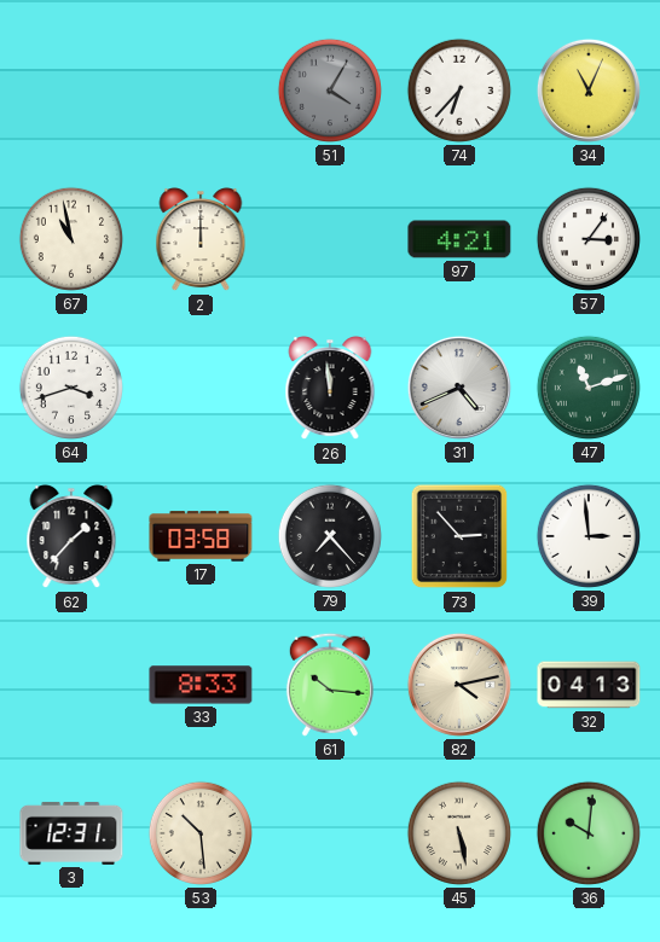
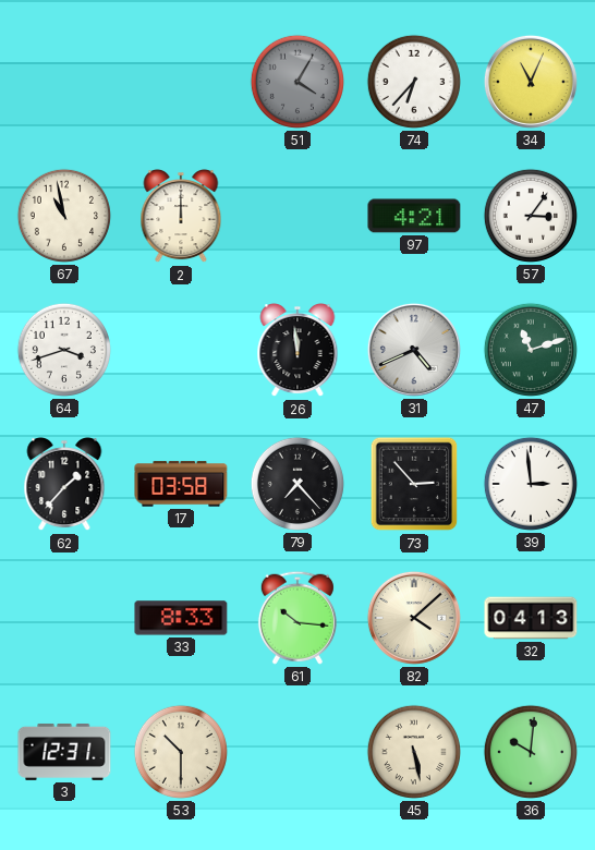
82: 4:13 -> 4:08
53: 10:29 -> 10:30
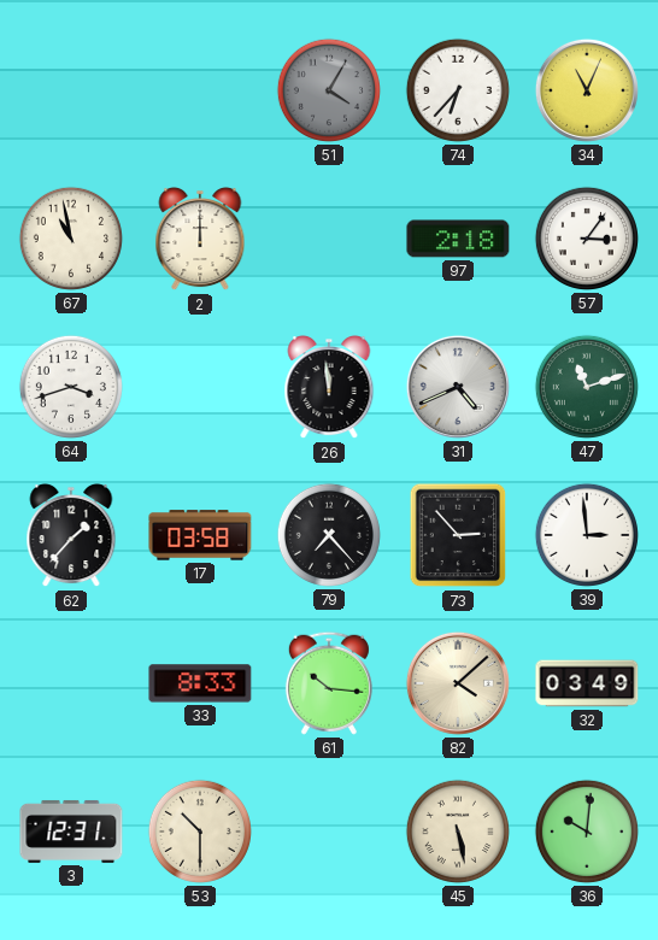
97: 4:21 -> 2:18
32: 04:13 -> 03:49
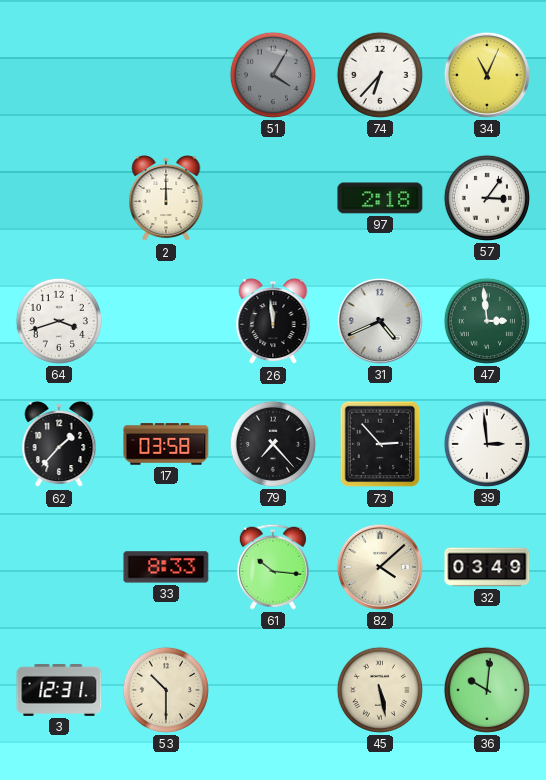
67: 10:58 -> none
47: 11:12 -> 2:59
